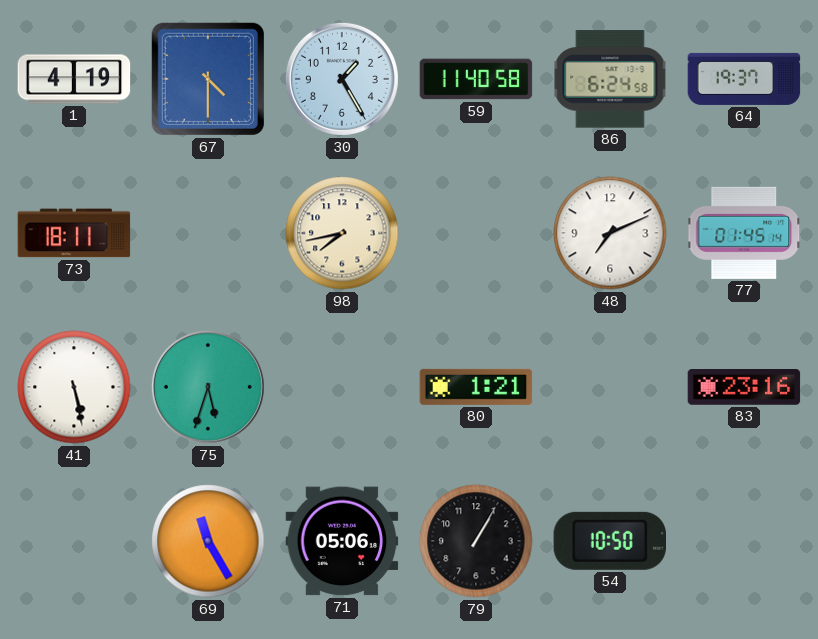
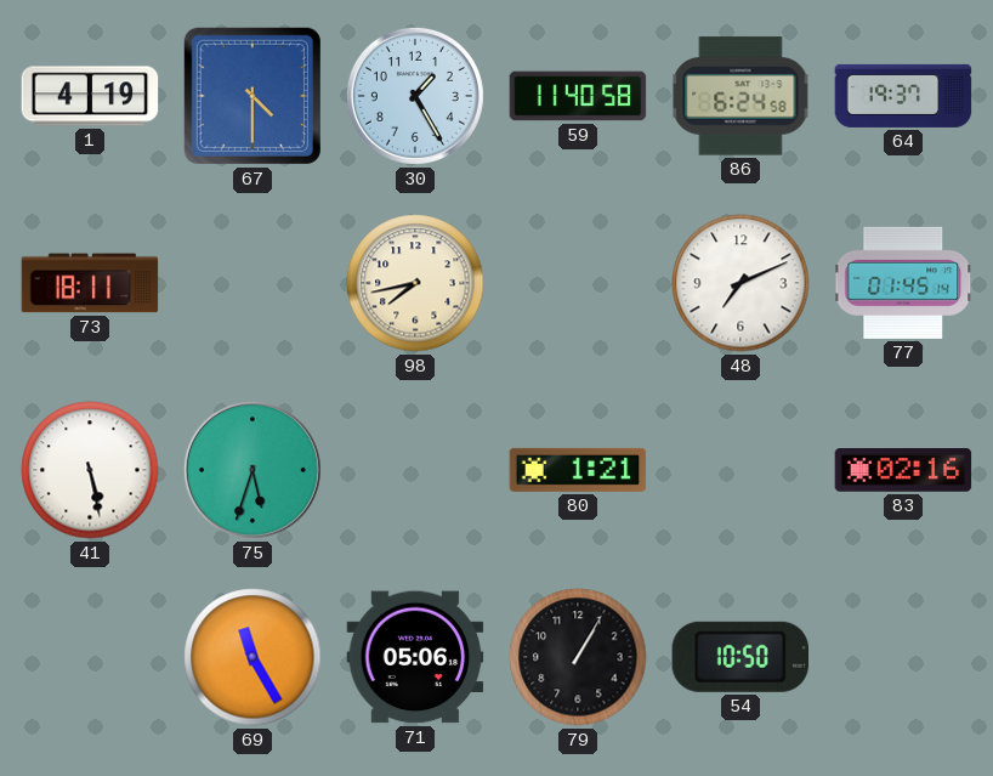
83: 23:16 -> 02:16
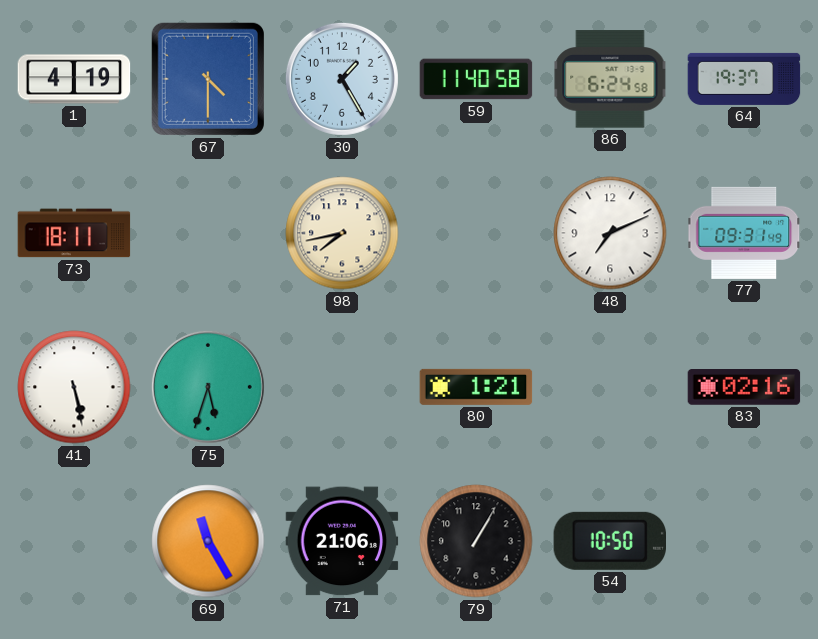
77: 01:45 -> 09:31
71: 05:06 -> 21:06
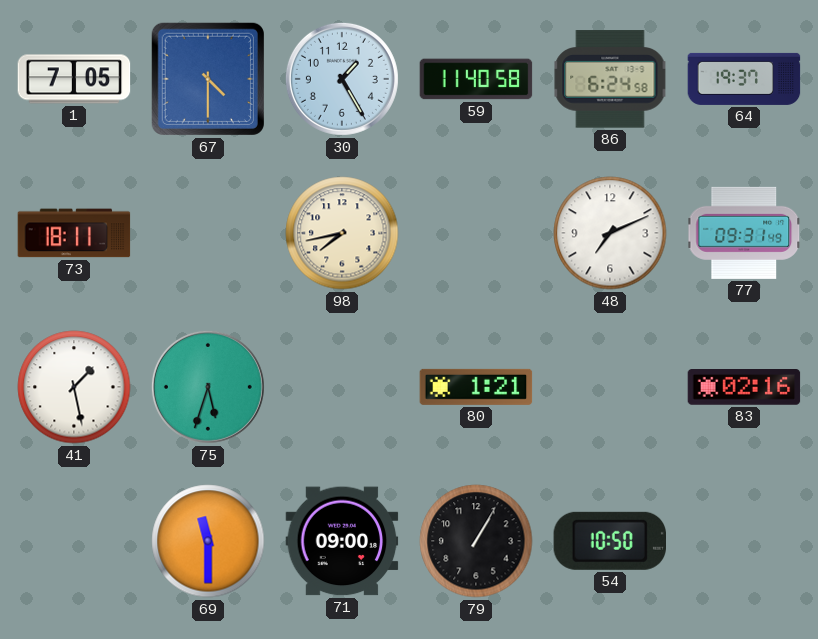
1: 4:19 -> 7:05
41: 5:28 -> 1:28
69: 11:25 -> 11:30
71: 21:06 -> 09:00
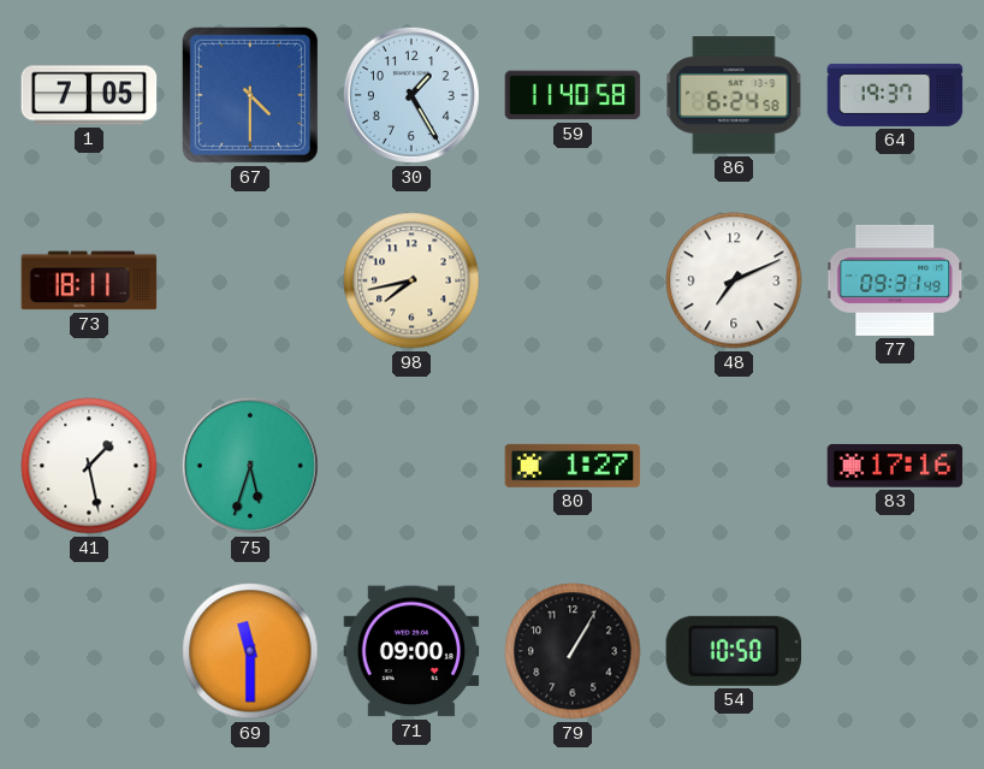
80: 1:21 -> 1:27
83: 02:16 -> 17:16
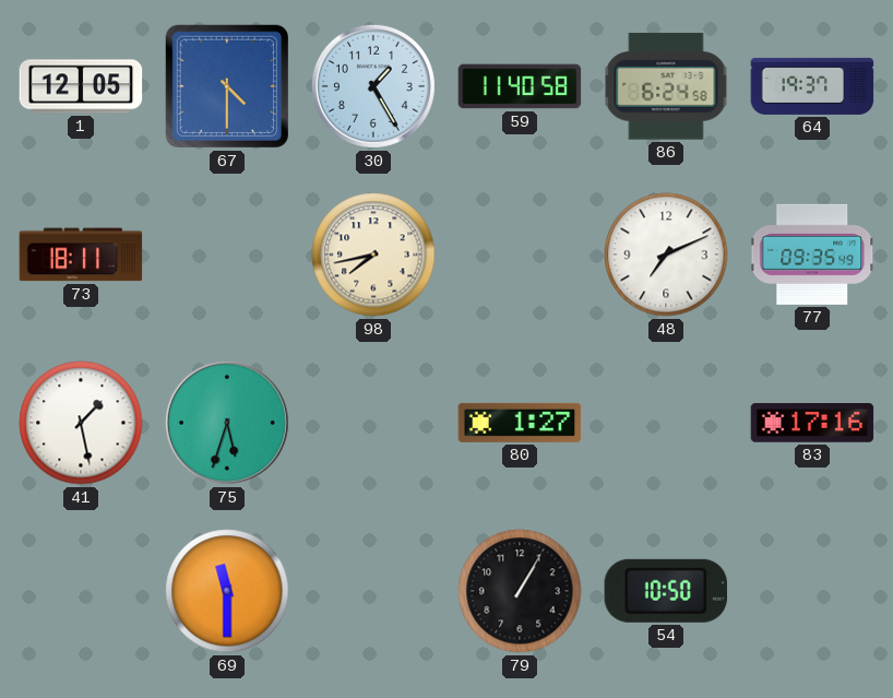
1: 7:05 -> 12:05
77: 09:31 -> 09:35
71: 09:00 -> none
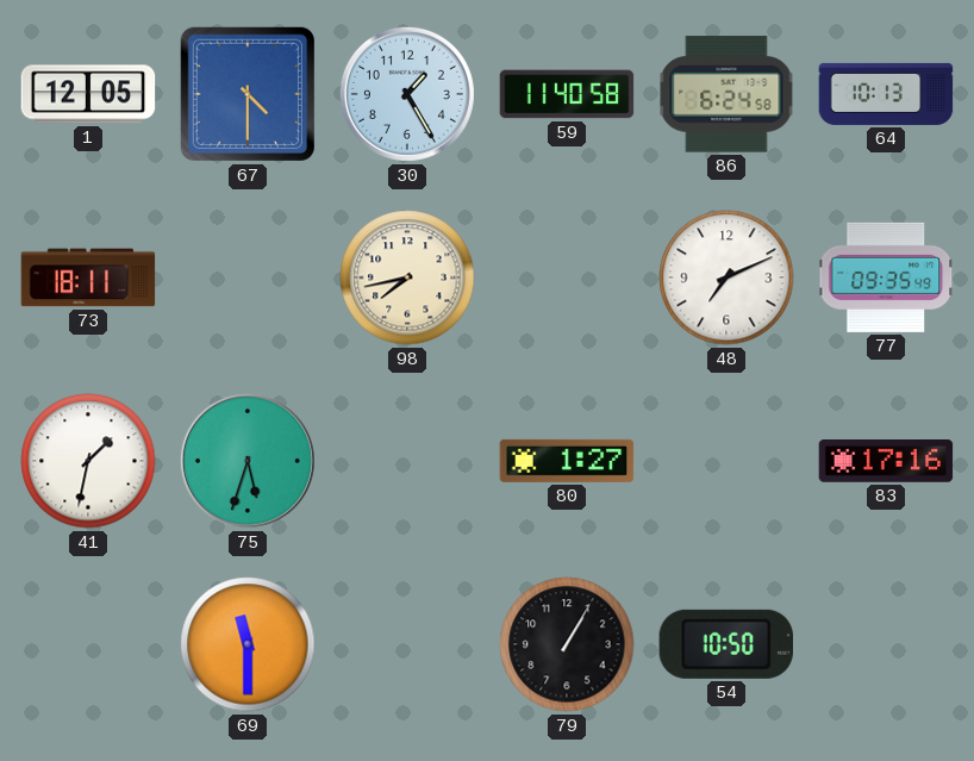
64: 19:37 -> 10:13
41: 1:28 -> 1:32
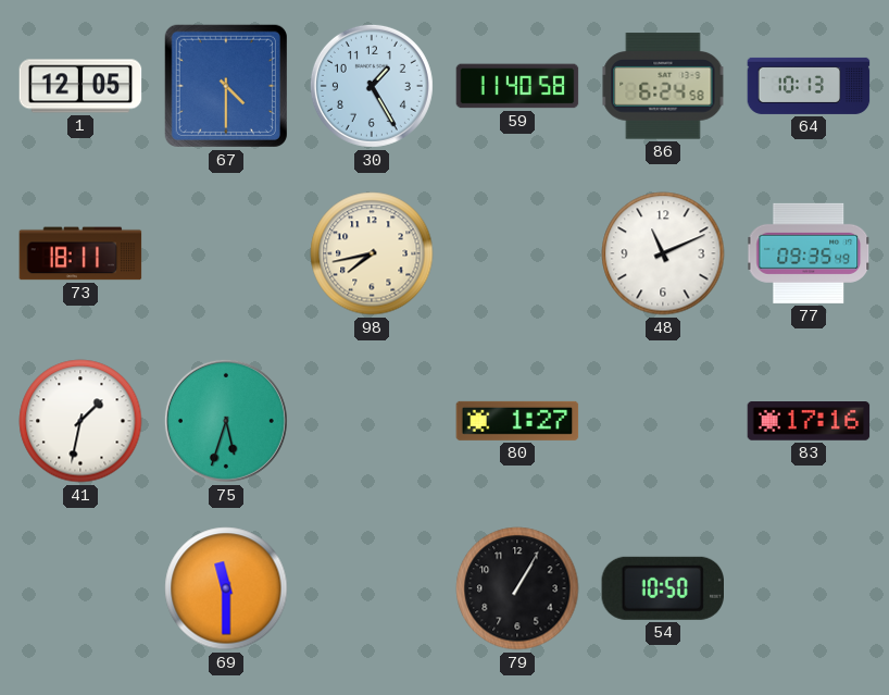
48: 7:11 -> 11:11
